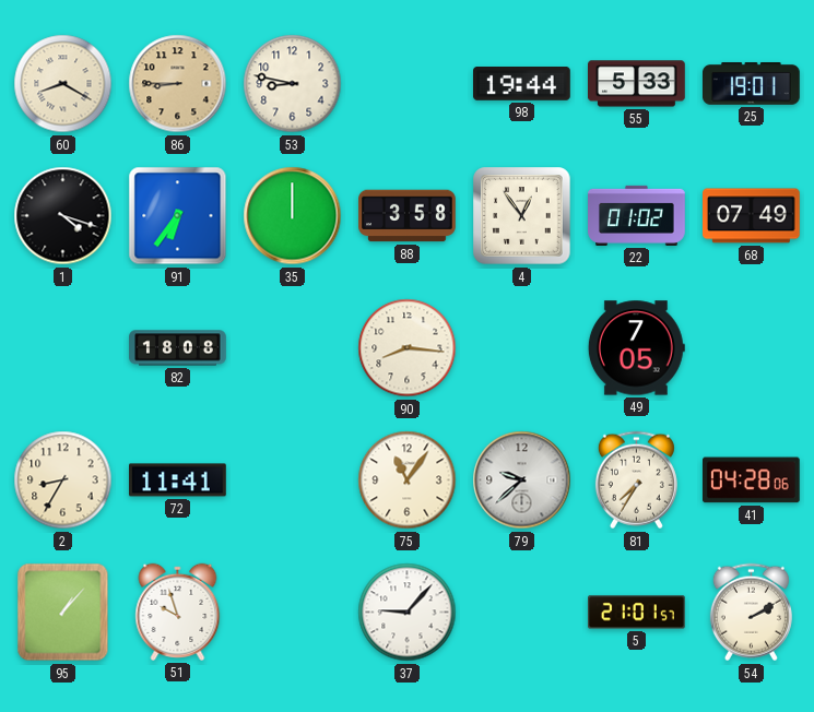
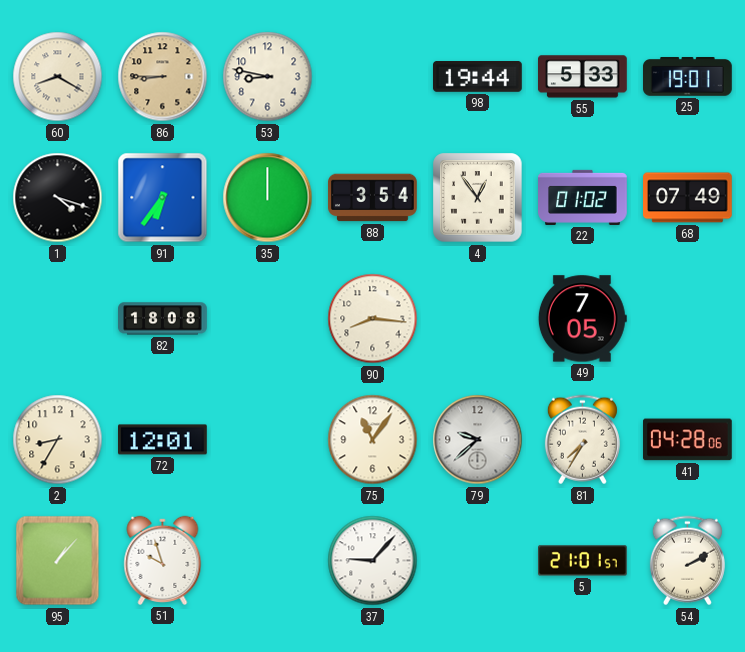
88: 3:58 -> 3:54
72: 11:41 -> 12:01
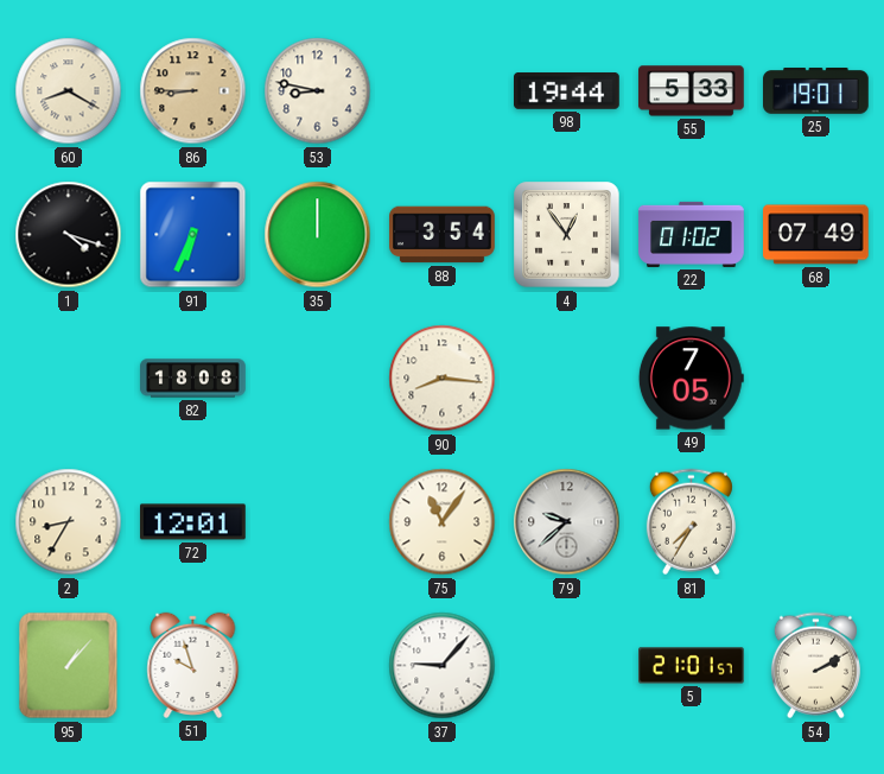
91: 6:36 -> 6:34
41: 04:28 -> none
